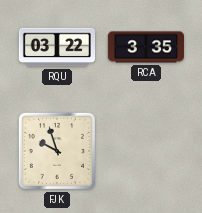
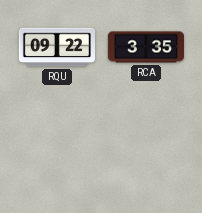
RQU: 03:22 -> 09:22
FJK: 9:57 -> none
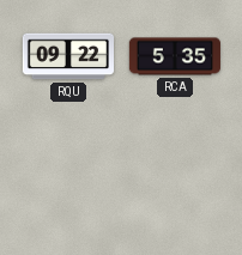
RCA: 3:35 -> 5:35
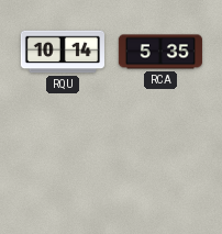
RQU: 09:22 -> 10:14
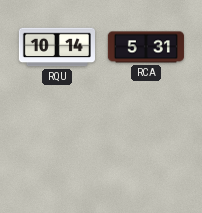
RCA: 5:35 -> 5:31
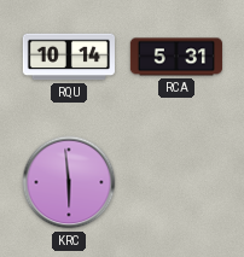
KRC: none -> 5:59
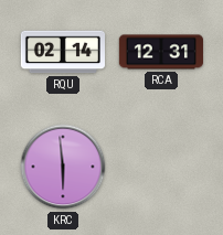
RQU: 10:14 -> 02:14
RCA: 5:31 -> 12:31
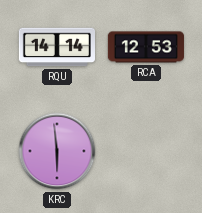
RQU: 02:14 -> 14:14
RCA: 12:31 -> 12:53
